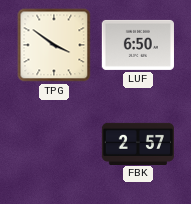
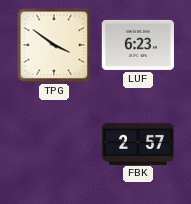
LUF: 6:50 -> 6:23
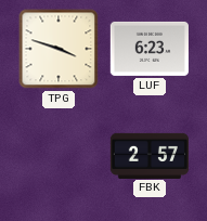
TPG: 3:51 -> 3:48
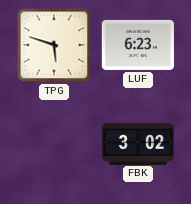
TPG: 3:48 -> 5:48
FBK: 2:57 -> 3:02
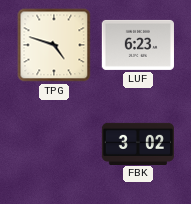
TPG: 5:48 -> 4:48
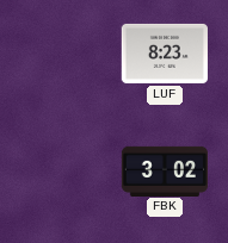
TPG: 4:48 -> none
LUF: 6:23 -> 8:23
